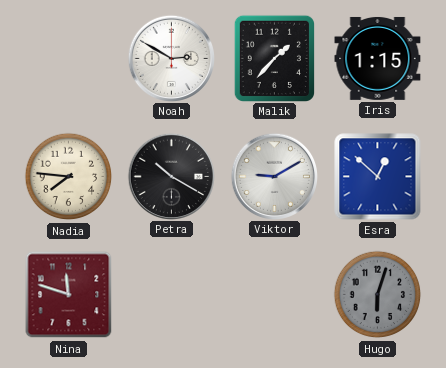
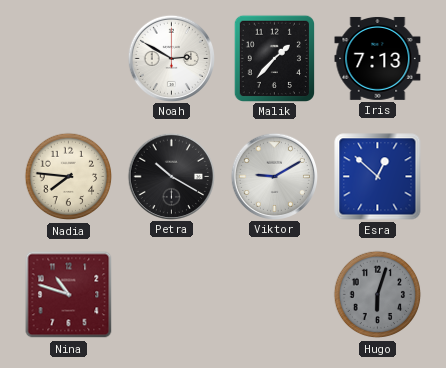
Iris: 1:15 -> 7:13
Nina: 11:48 -> 10:48
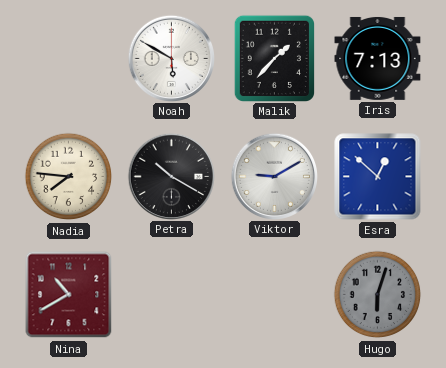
Noah: 2:50 -> 5:50
Nina: 10:48 -> 10:40
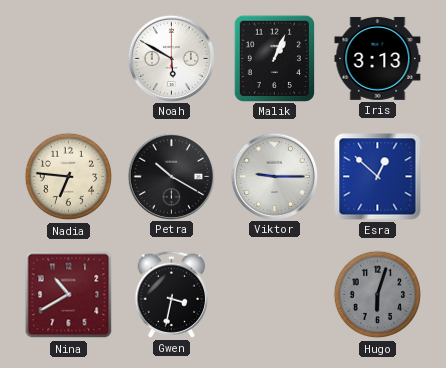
Malik: 1:37 -> 1:04
Iris: 7:13 -> 3:13
Nadia: 7:46 -> 6:46
Viktor: 9:10 -> 9:15
Gwen: none -> 3:32
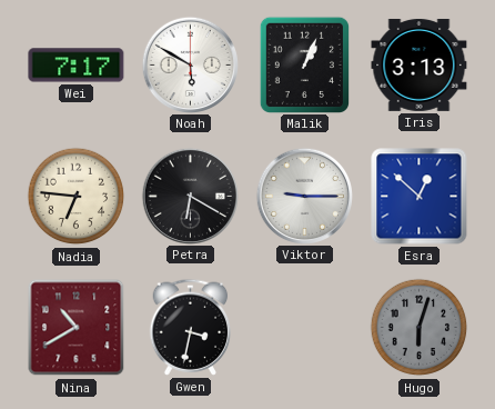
Wei: none -> 7:17
Petra: 10:20 -> 6:20
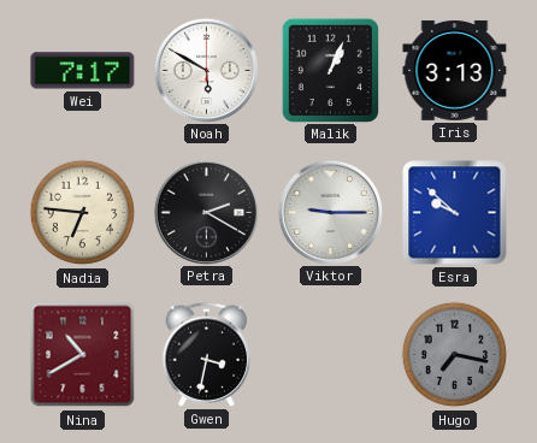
Petra: 6:20 -> 2:20
Esra: 12:52 -> 9:52
Hugo: 6:03 -> 7:17
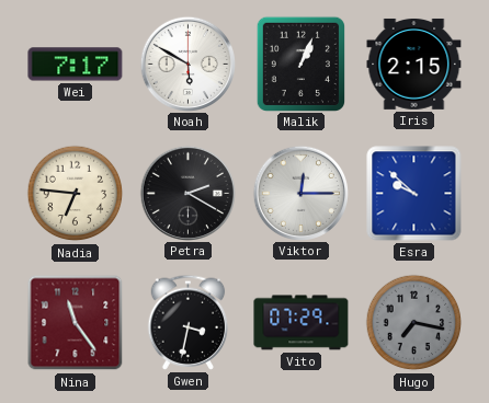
Iris: 3:13 -> 2:15
Viktor: 9:15 -> 12:15
Nina: 10:40 -> 11:24
Vito: none -> 07:29
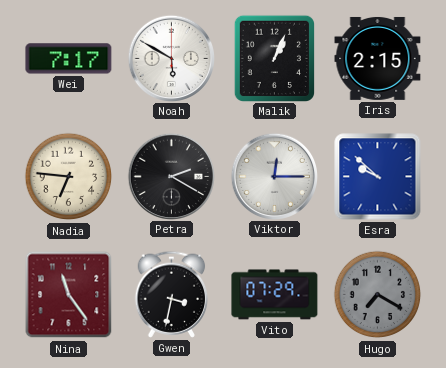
Hugo: 7:17 -> 7:20
